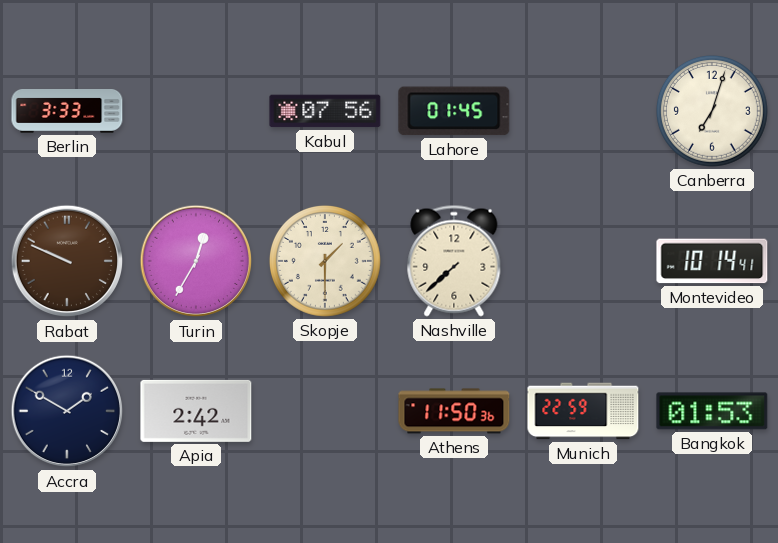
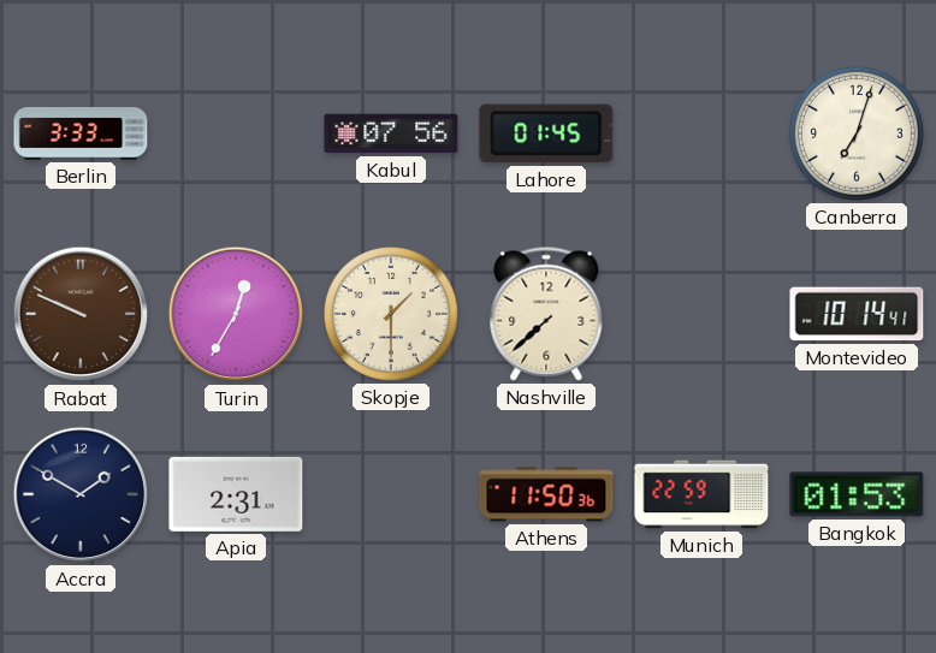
Apia: 2:42 -> 2:31
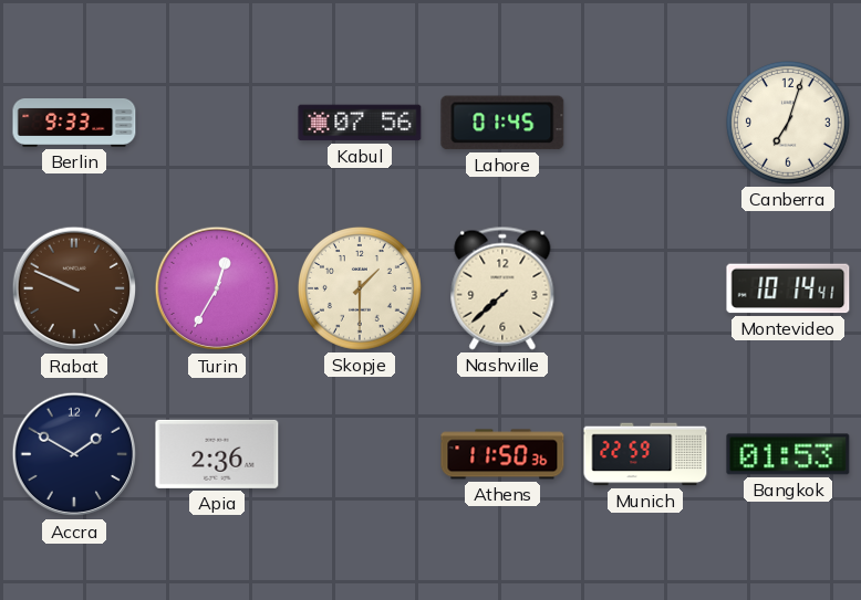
Berlin: 3:33 -> 9:33
Apia: 2:31 -> 2:36
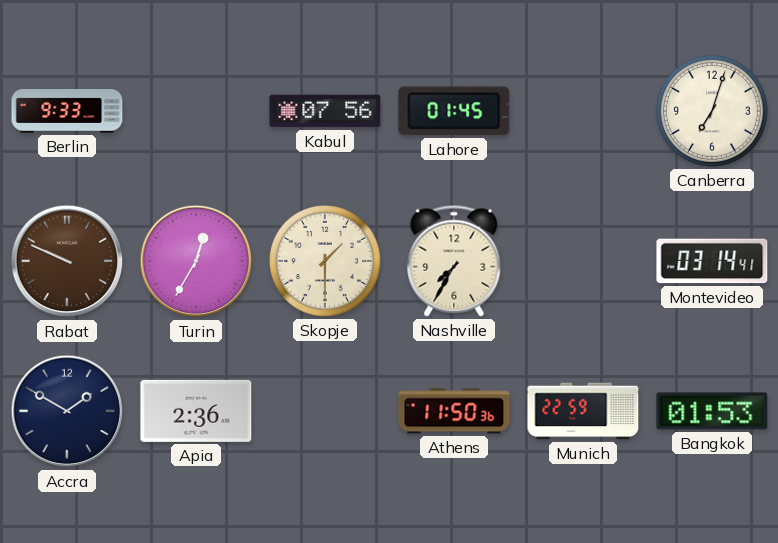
Nashville: 7:38 -> 7:35
Montevideo: 10:14 -> 03:14
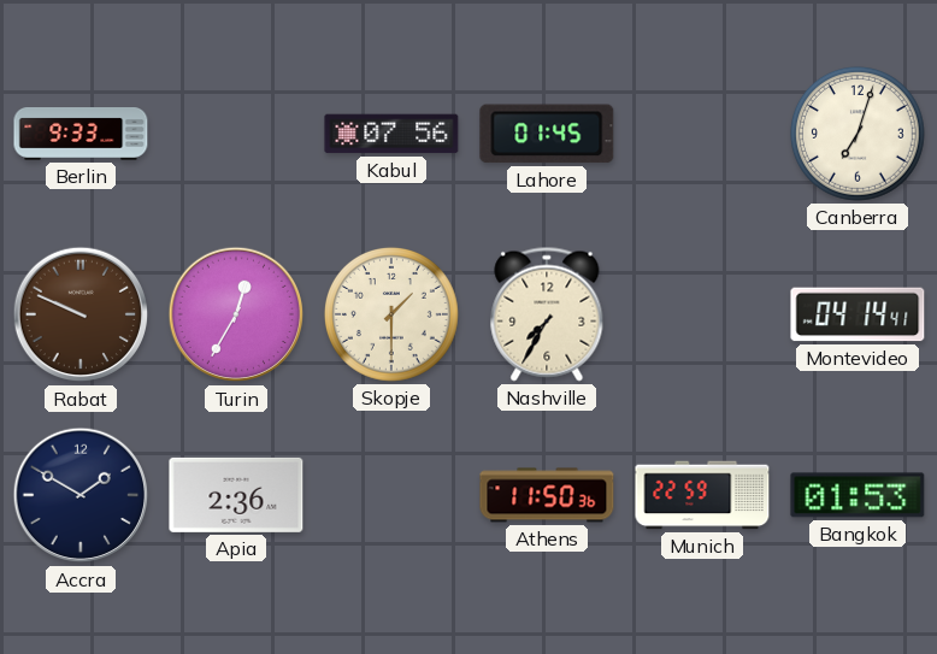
Montevideo: 03:14 -> 04:14
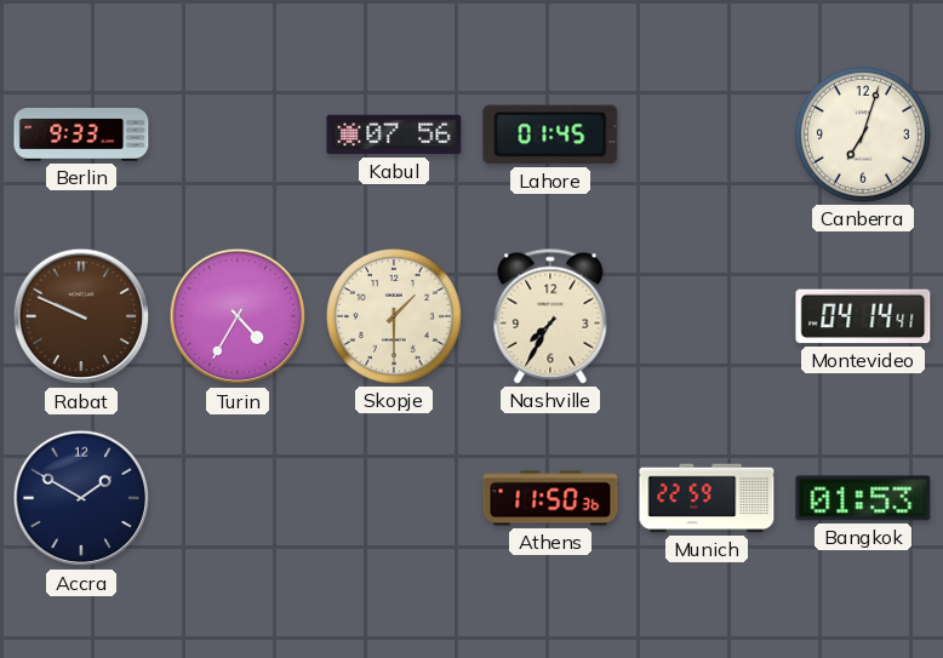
Turin: 12:35 -> 4:35
Apia: 2:36 -> none
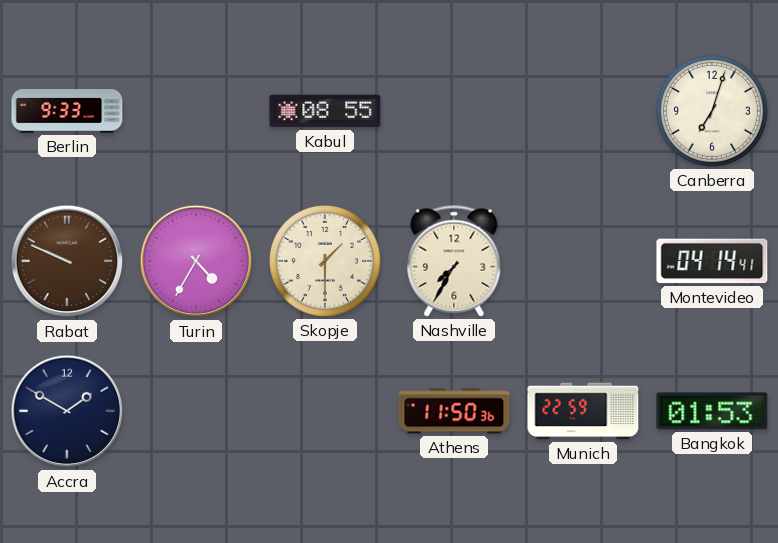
Kabul: 07:56 -> 08:55
Lahore: 01:45 -> none
